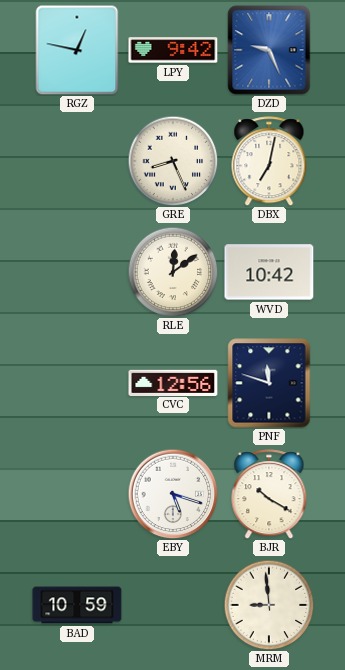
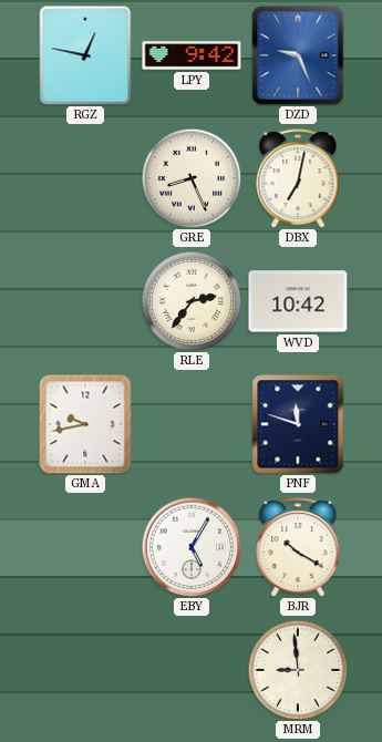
RLE: 12:09 -> 2:36
GMA: none -> 9:43
CVC: 12:56 -> none
EBY: 5:18 -> 5:05
BAD: 10:59 -> none
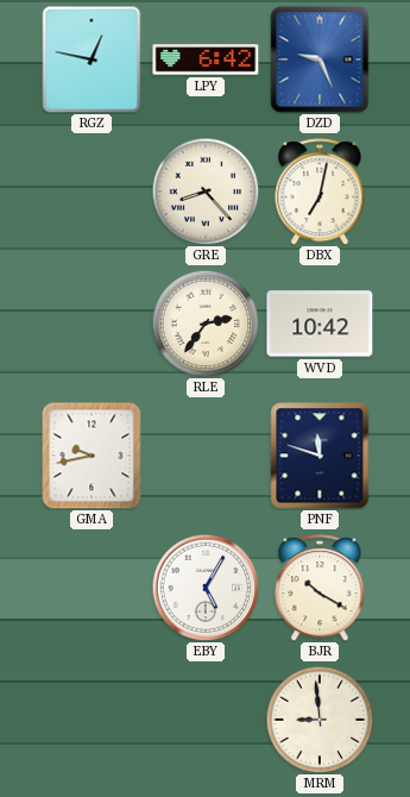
LPY: 9:42 -> 6:42
GRE: 8:26 -> 8:23
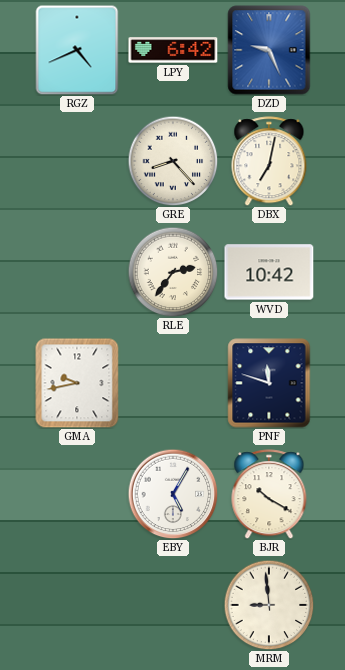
RGZ: 12:47 -> 4:41
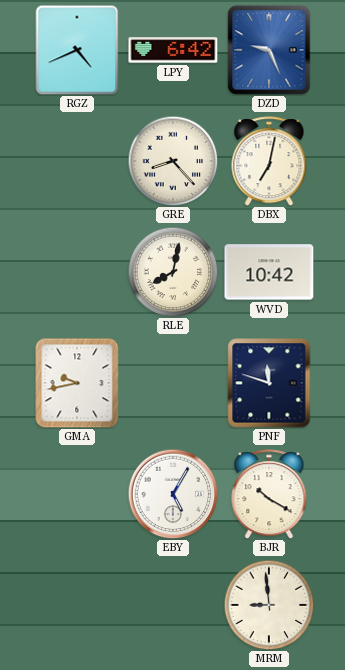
RLE: 2:36 -> 8:02
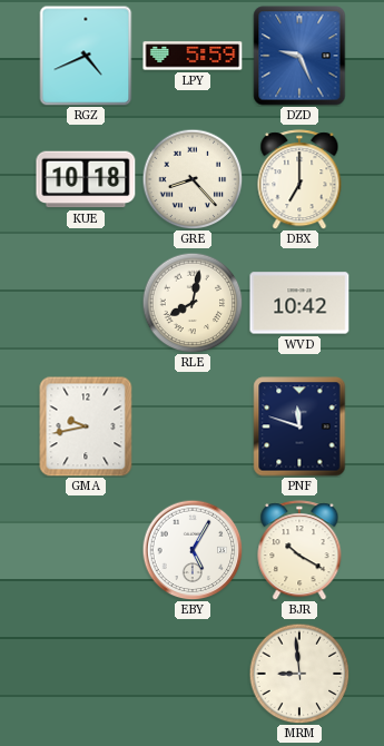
LPY: 6:42 -> 5:59
KUE: none -> 10:18
DBX: 7:02 -> 7:00
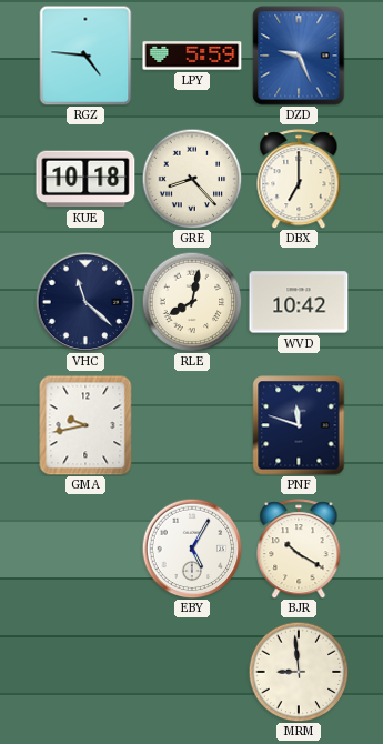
RGZ: 4:41 -> 4:46
VHC: none -> 11:22
